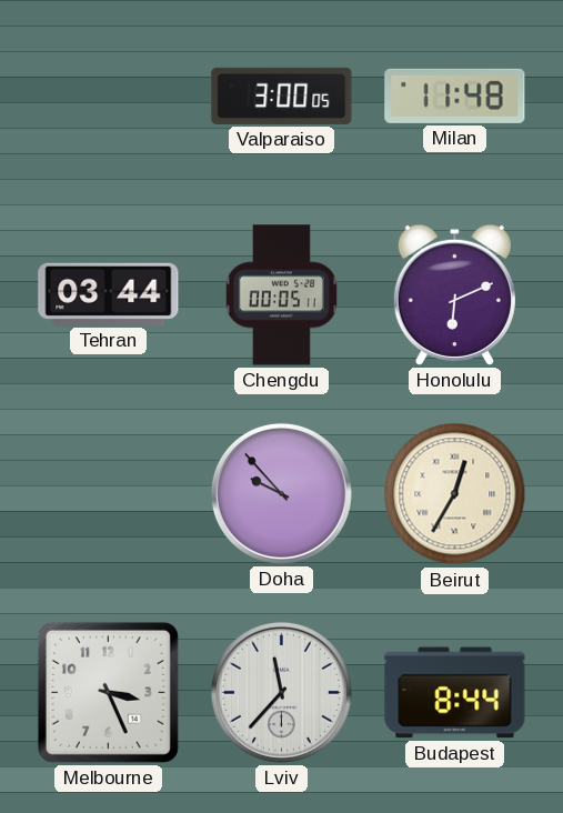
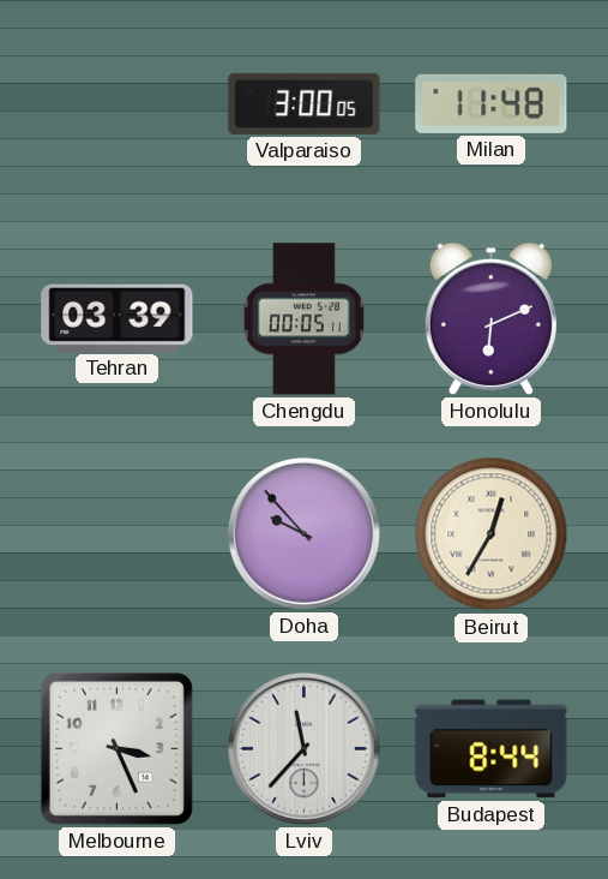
Tehran: 03:44 -> 03:39
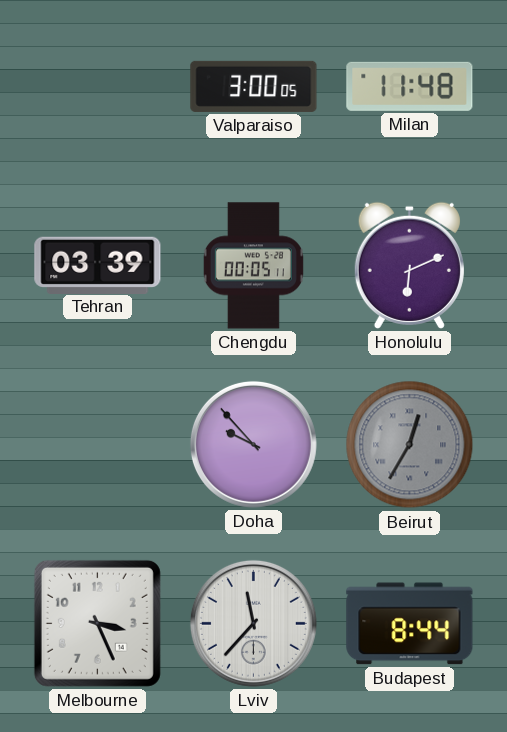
Beirut dial: cream -> grey
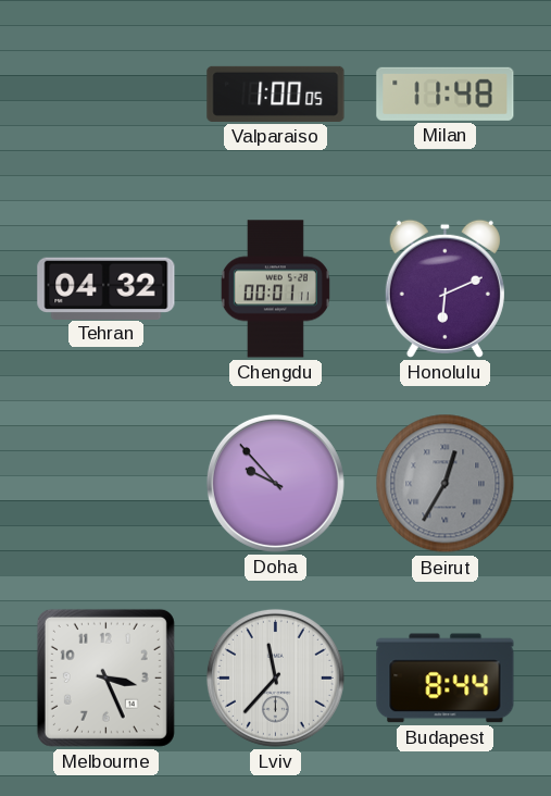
Valparaiso: 3:00 -> 1:00
Tehran: 03:39 -> 04:32
Chengdu: 00:05 -> 00:01
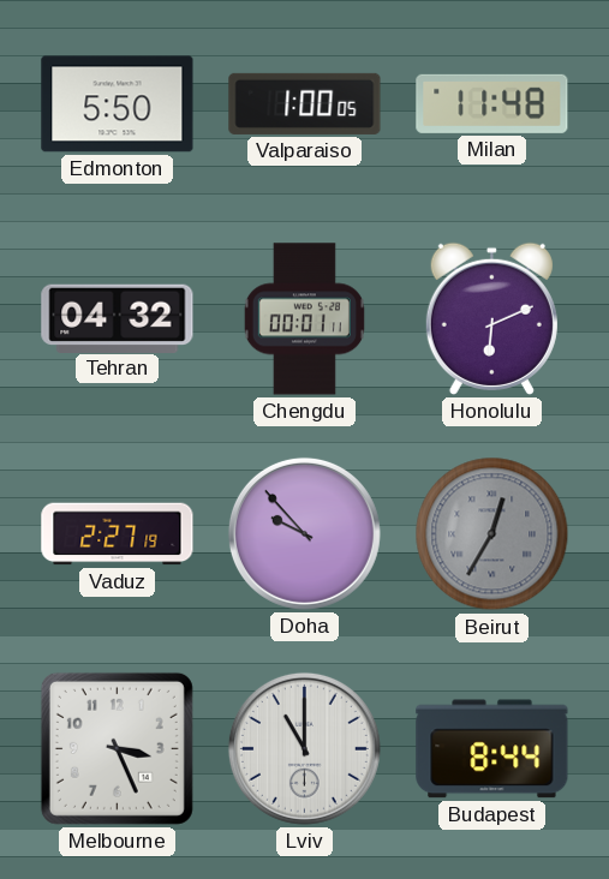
Edmonton: none -> 5:50
Vaduz: none -> 2:27
Lviv: 11:37 -> 11:00
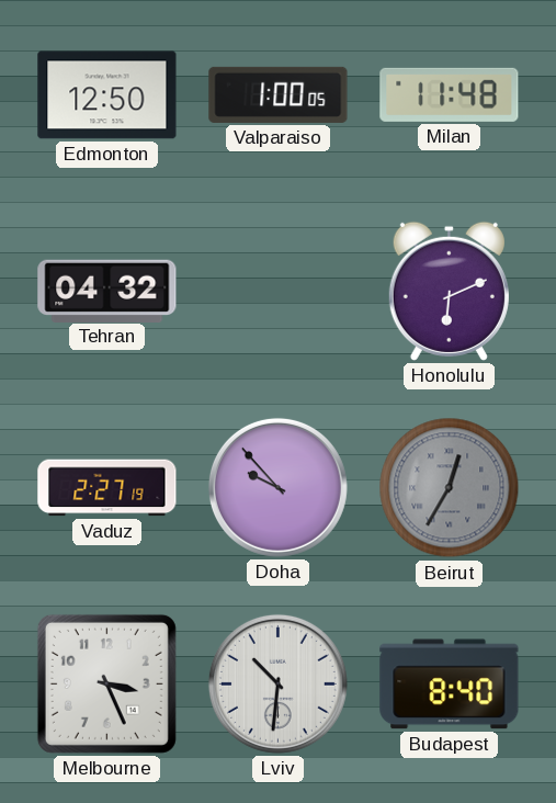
Edmonton: 5:50 -> 12:50
Chengdu: 00:01 -> none
Lviv: 11:00 -> 10:31
Budapest: 8:44 -> 8:40
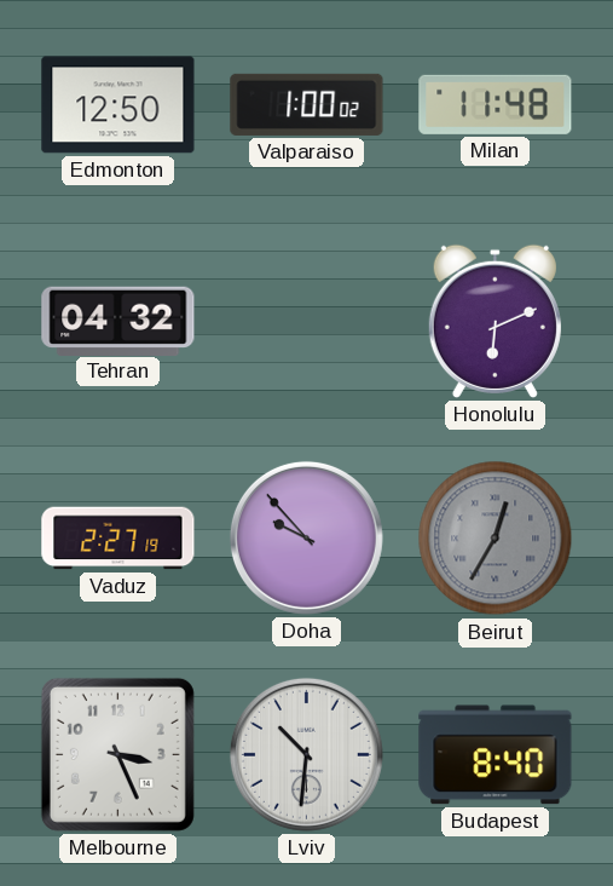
Valparaiso: 1:00:05 -> 1:00:02
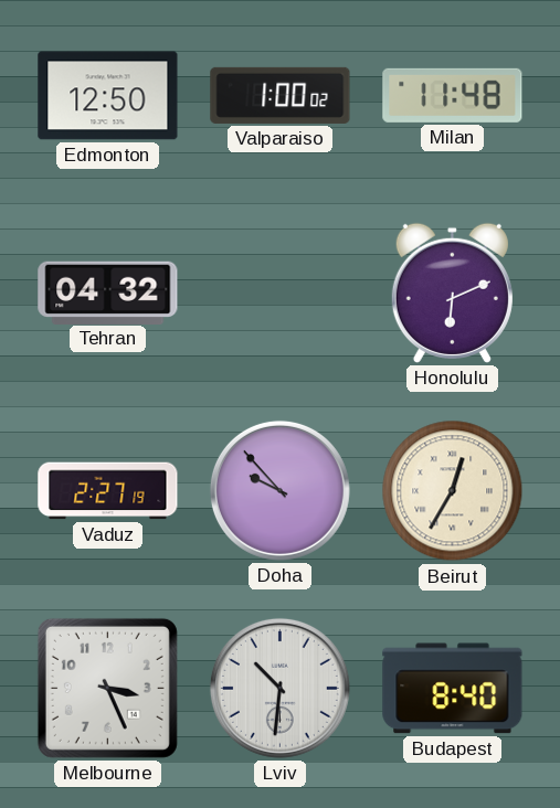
Beirut dial: grey -> cream
